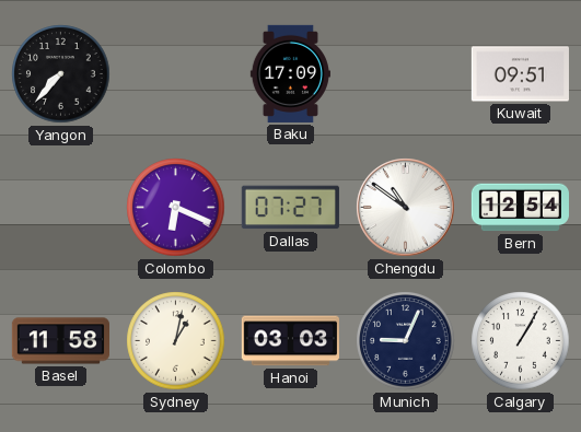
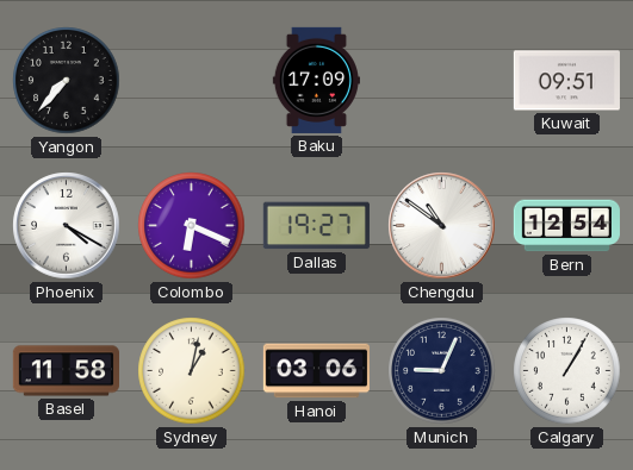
Phoenix: none -> 4:20
Dallas: 07:27 -> 19:27
Hanoi: 03:03 -> 03:06
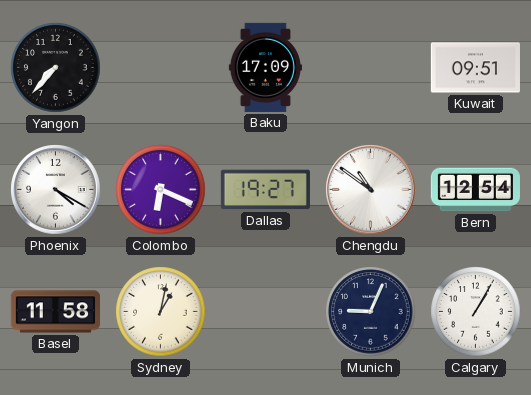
Hanoi: 03:06 -> none
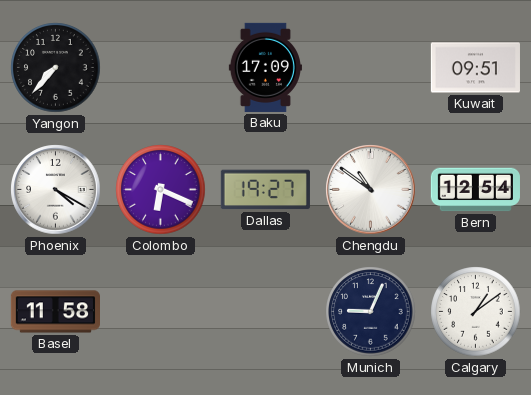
Sydney: 1:02 -> none
Calgary: 1:05 -> 1:09
